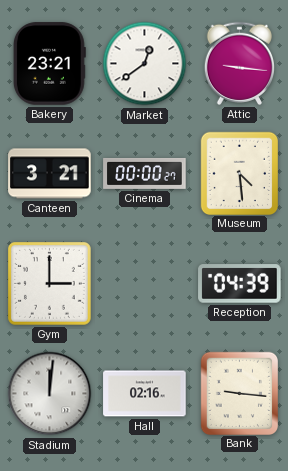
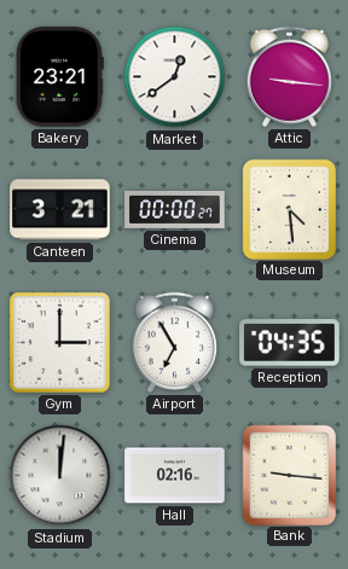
Airport: none -> 6:55
Reception: 04:39 -> 04:35
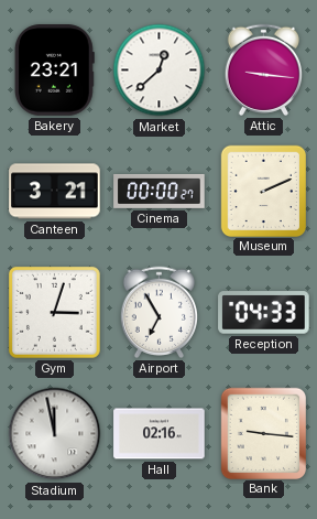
Market: 12:39 -> 12:38
Museum: 4:29 -> 2:11
Gym: 3:00 -> 3:03
Reception: 04:35 -> 04:33
Stadium: 12:01 -> 11:58
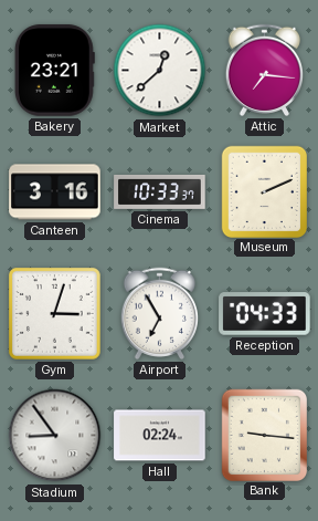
Attic: 9:16 -> 7:16
Canteen: 3:21 -> 3:16
Cinema: 00:00 -> 10:33
Stadium: 11:58 -> 8:54
Hall: 02:16 -> 02:24
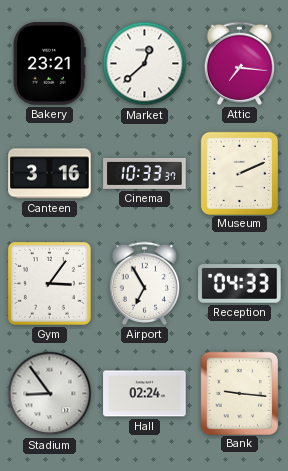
Gym: 3:03 -> 3:06
